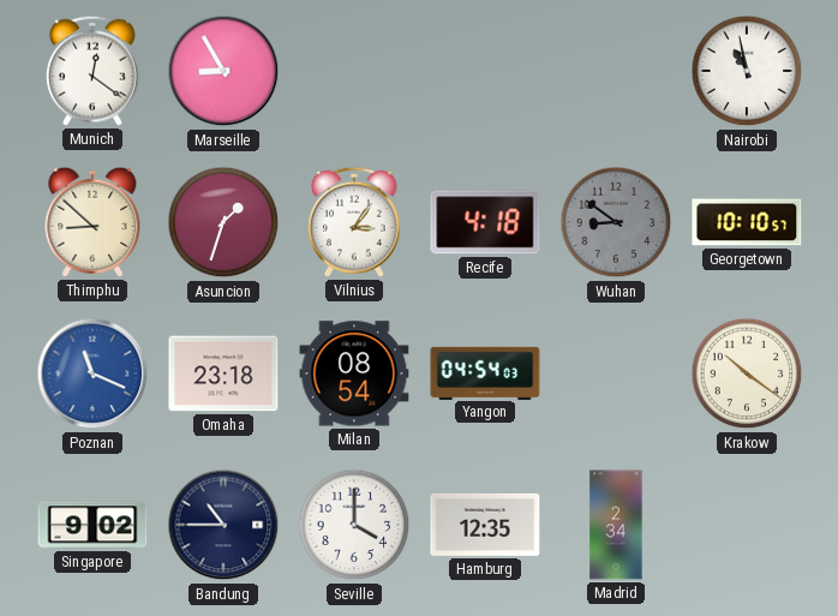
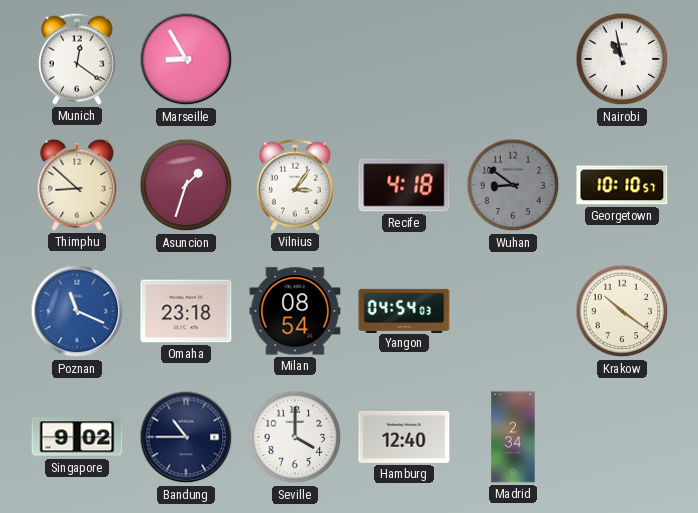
Hamburg: 12:35 -> 12:40
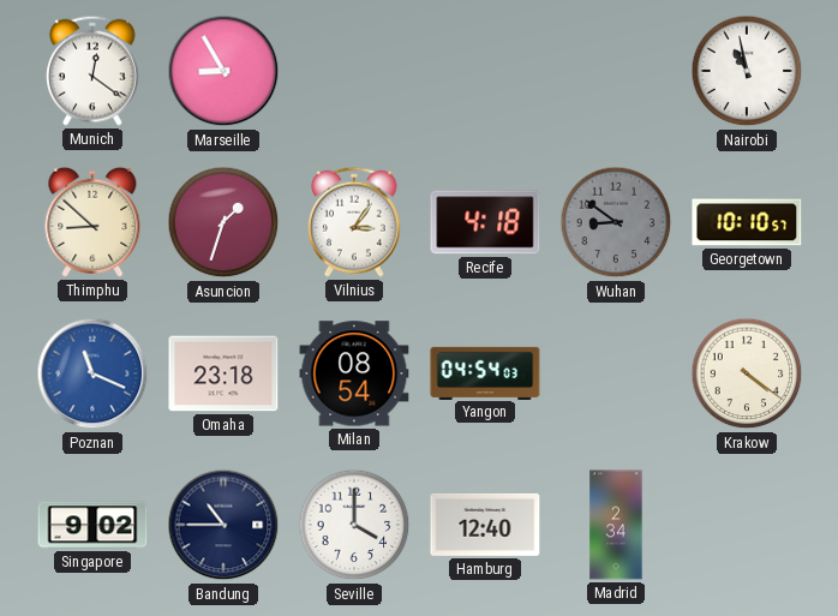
Krakow: 10:21 -> 4:21
